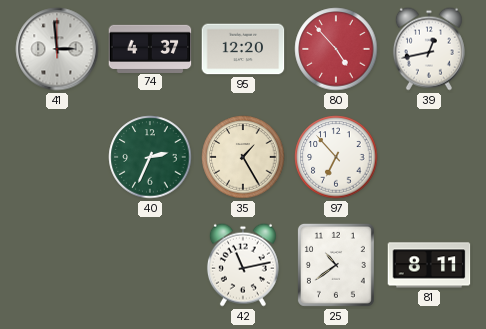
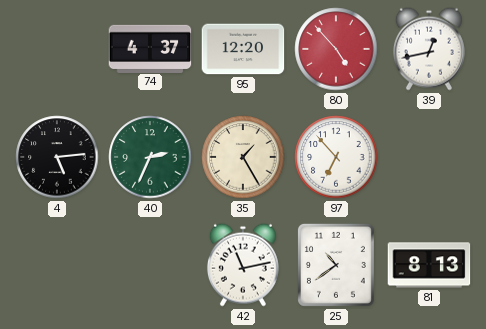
41: 2:59 -> none
4: none -> 5:14
81: 8:11 -> 8:13
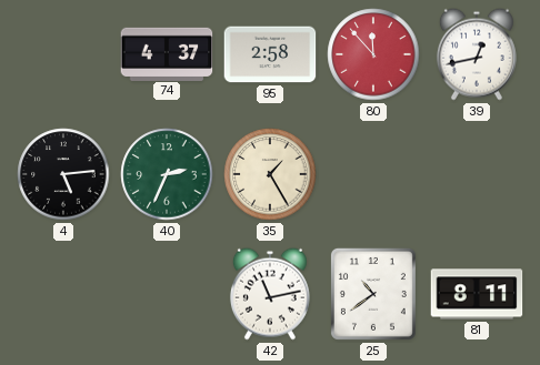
95: 12:20 -> 2:58
80: 4:53 -> 11:53
97: 6:53 -> none
81: 8:13 -> 8:11
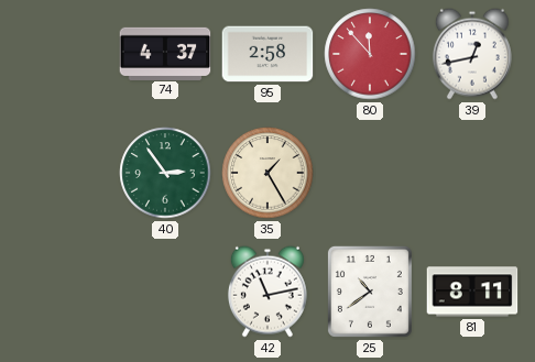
4: 5:14 -> none
40: 2:34 -> 2:54
